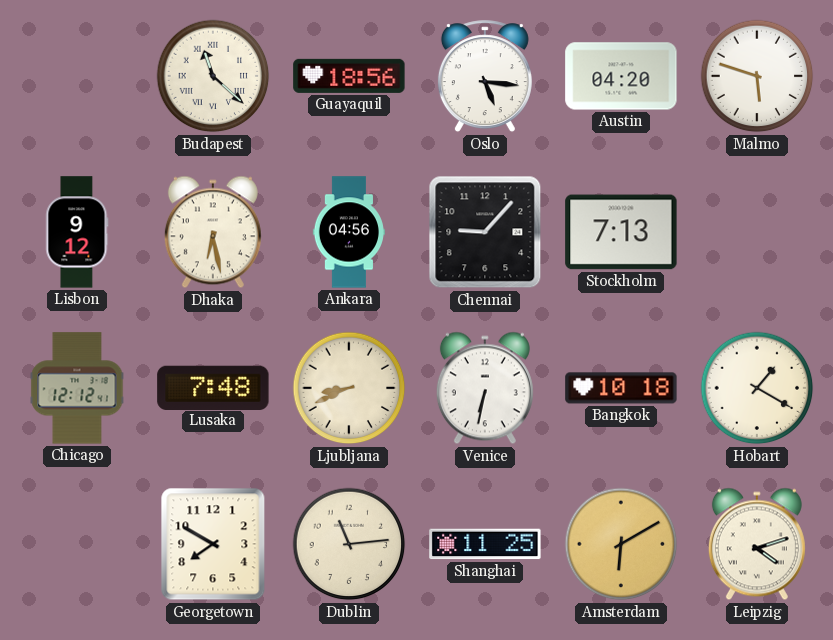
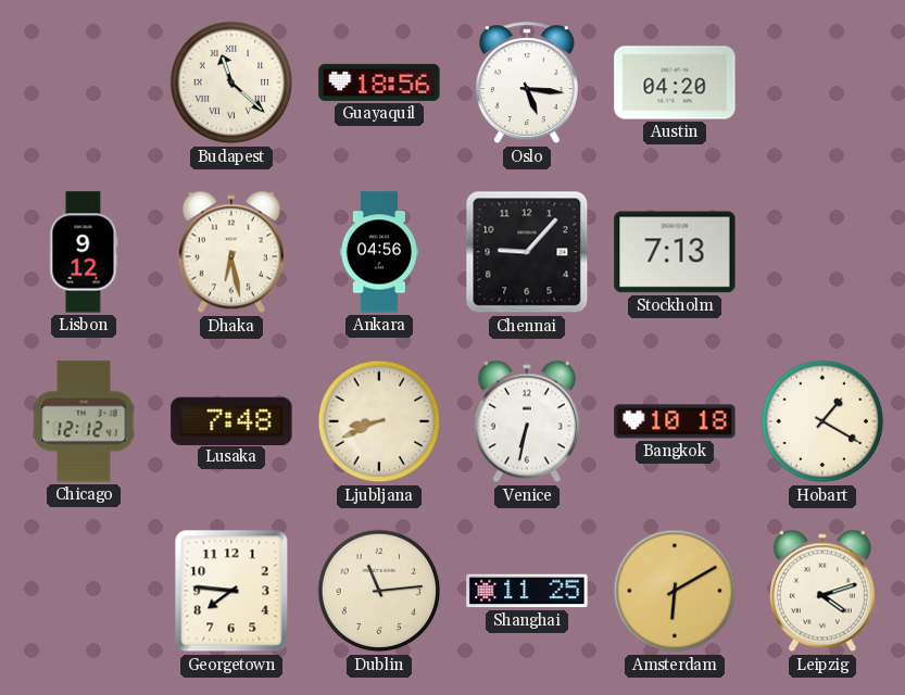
Malmo: 5:48 -> none
Georgetown: 7:50 -> 7:46
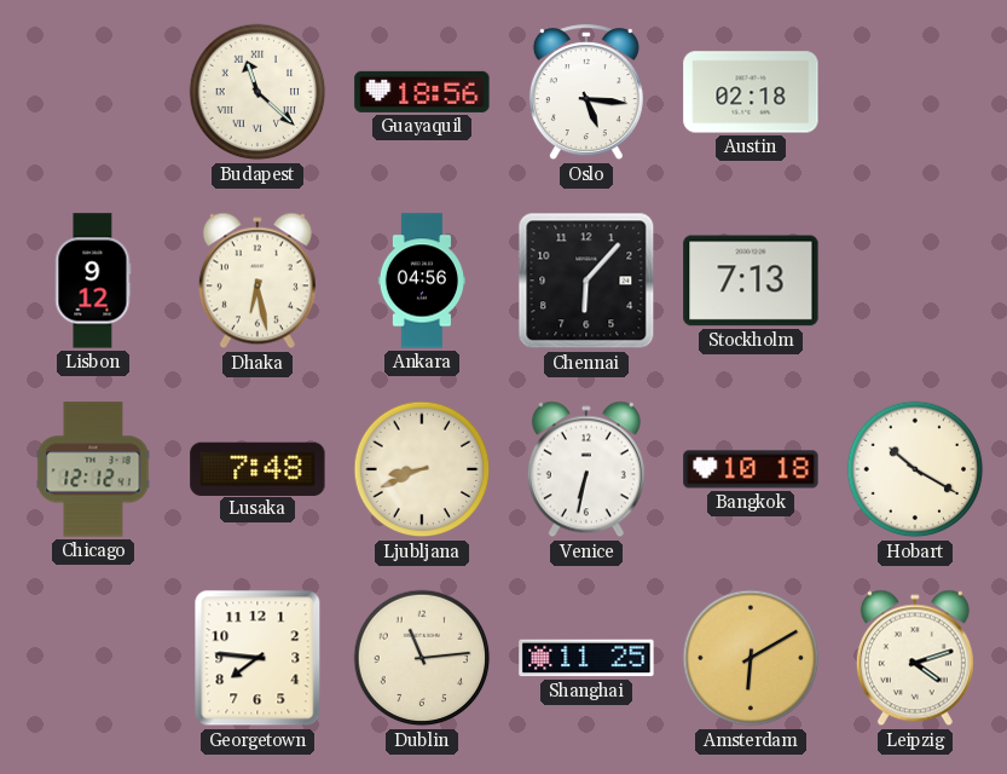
Austin: 04:20 -> 02:18
Chennai: 9:07 -> 6:07
Hobart: 1:20 -> 10:20
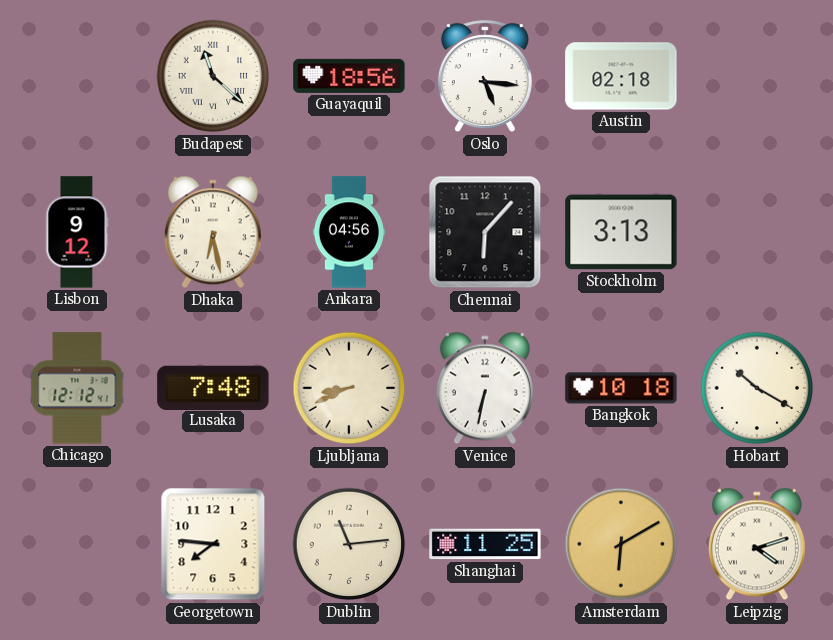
Stockholm: 7:13 -> 3:13
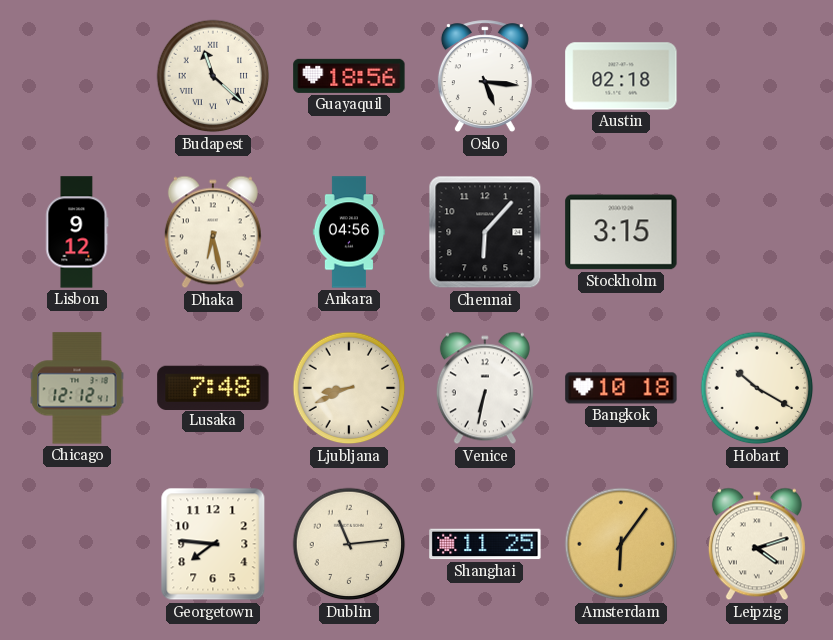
Stockholm: 3:13 -> 3:15
Amsterdam: 6:10 -> 6:06
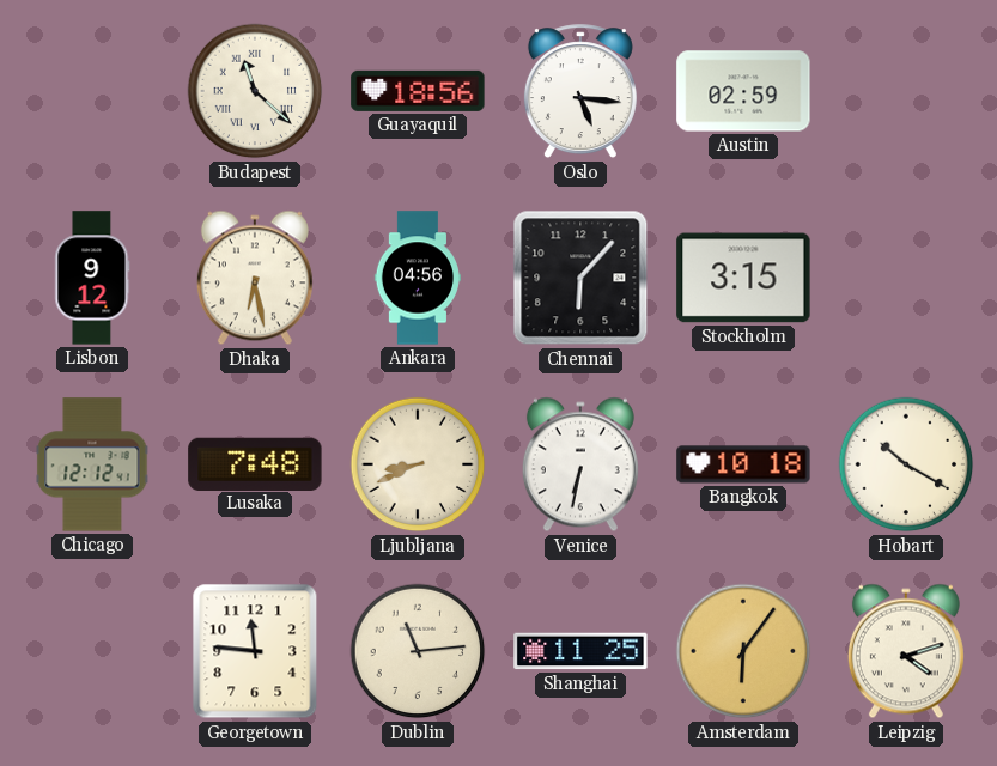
Austin: 02:18 -> 02:59
Georgetown: 7:46 -> 11:46
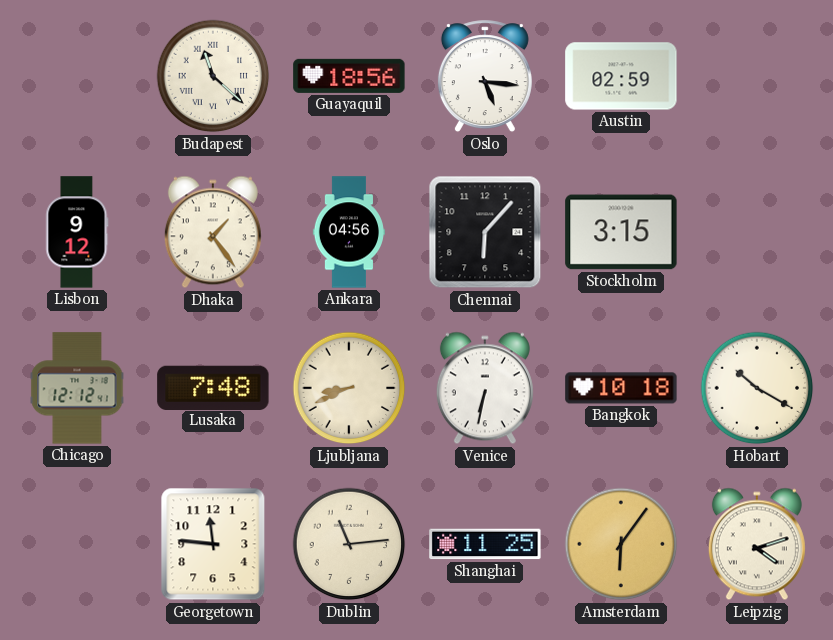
Dhaka: 6:28 -> 1:24
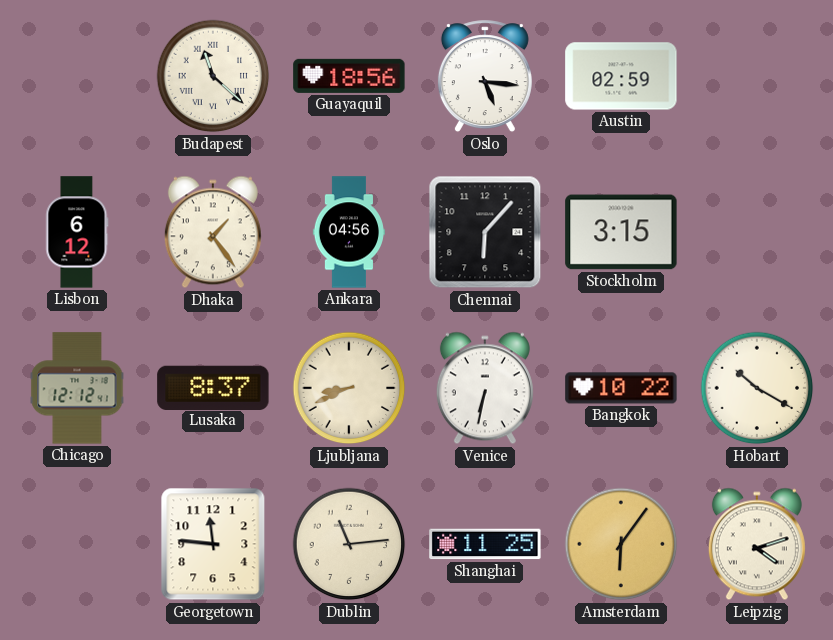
Lisbon: 9:12 -> 6:12
Lusaka: 7:48 -> 8:37
Bangkok: 10:18 -> 10:22
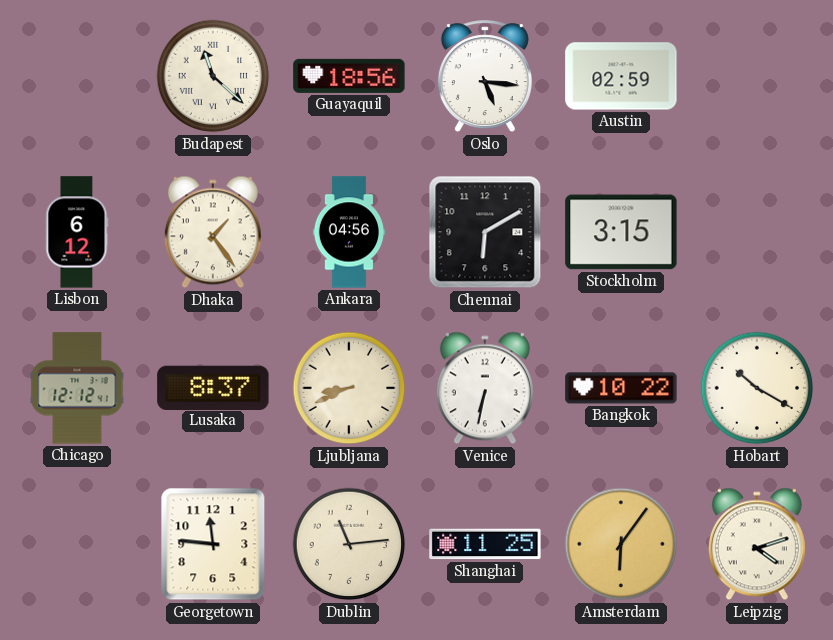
Chennai: 6:07 -> 6:10
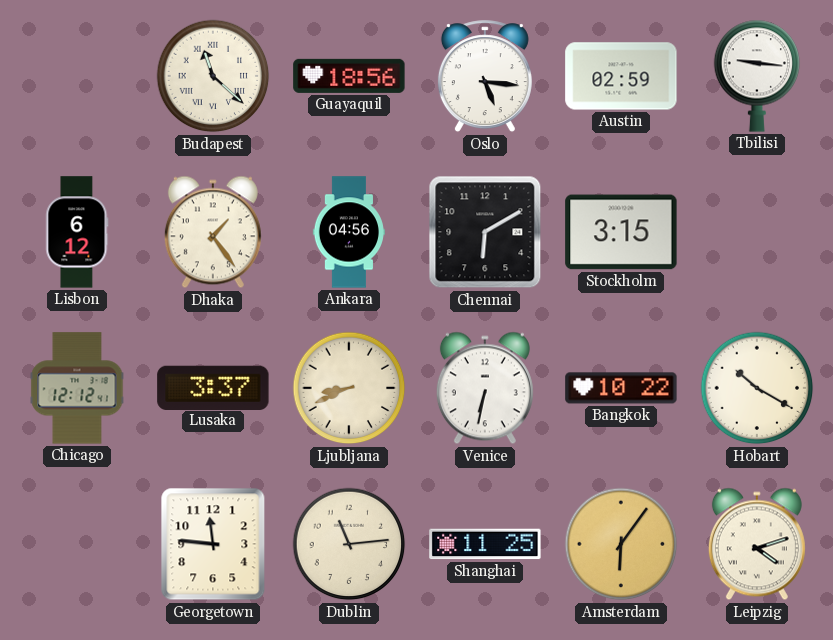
Tbilisi: none -> 9:16
Lusaka: 8:37 -> 3:37
